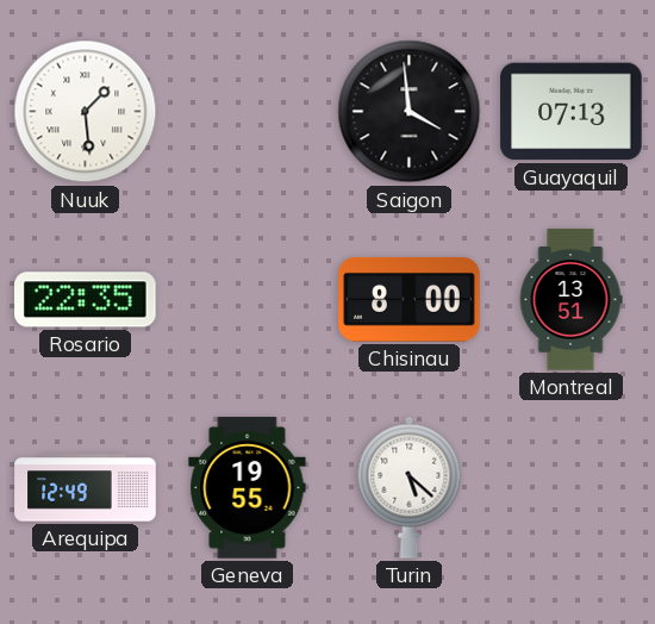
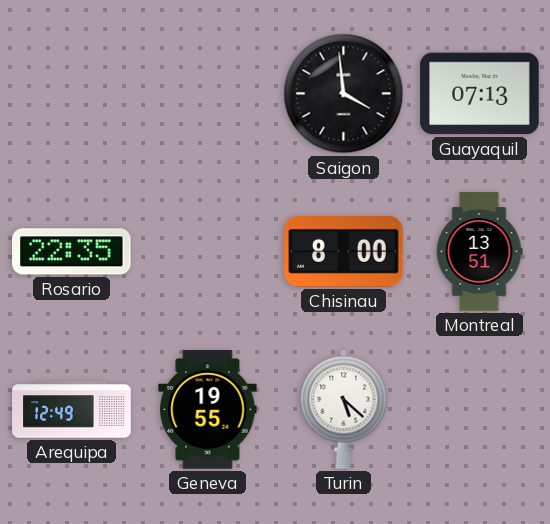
Nuuk: 1:29 -> none
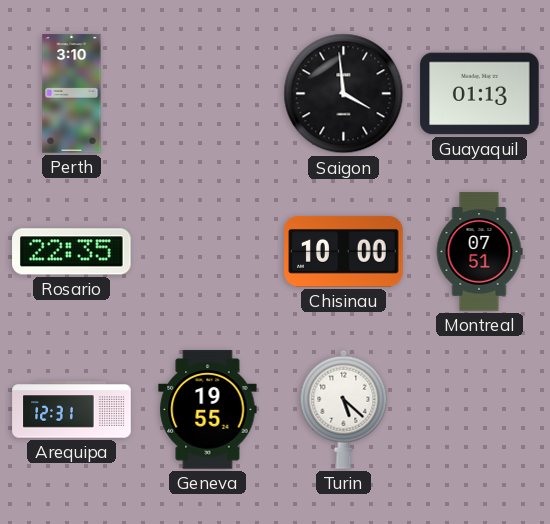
Perth: none -> 3:10
Guayaquil: 07:13 -> 01:13
Chisinau: 8:00 -> 10:00
Montreal: 13:51 -> 07:51
Arequipa: 12:49 -> 12:31
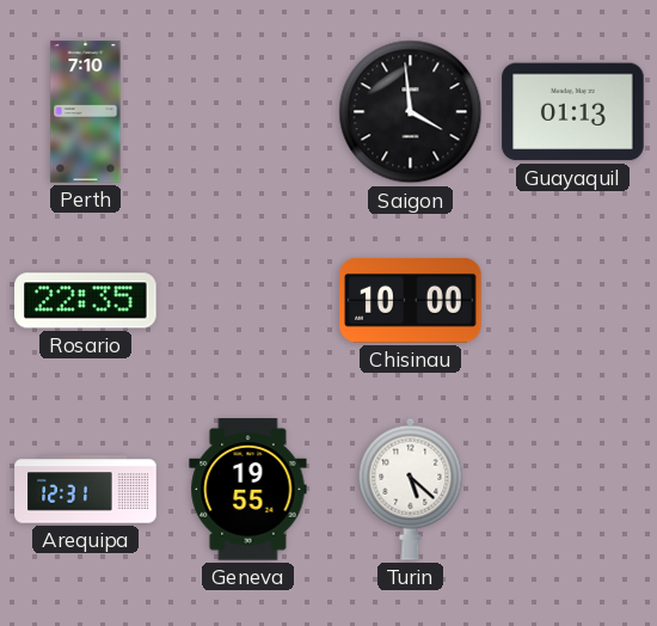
Perth: 3:10 -> 7:10
Montreal: 07:51 -> none
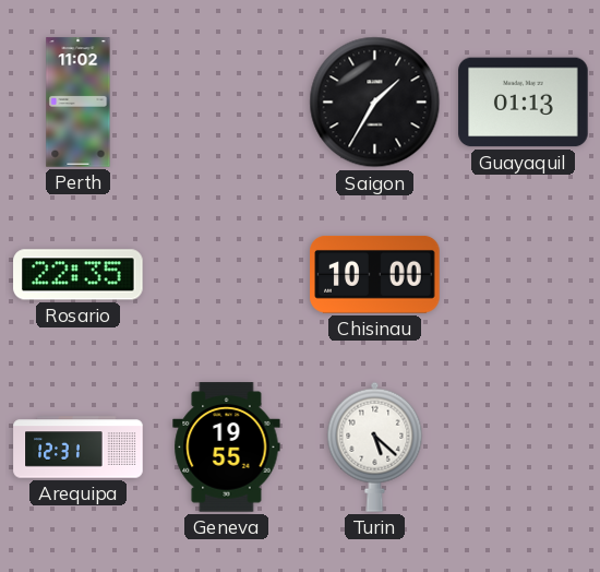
Perth: 7:10 -> 11:02
Saigon: 3:59 -> 1:35
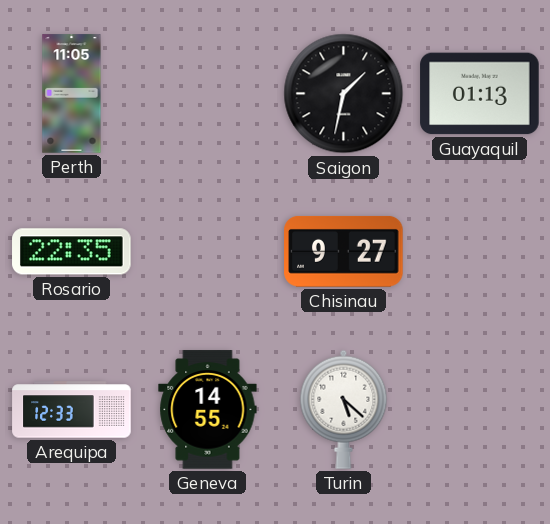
Perth: 11:02 -> 11:05
Saigon: 1:35 -> 1:32
Chisinau: 10:00 -> 9:27
Arequipa: 12:31 -> 12:33
Geneva: 19:55 -> 14:55
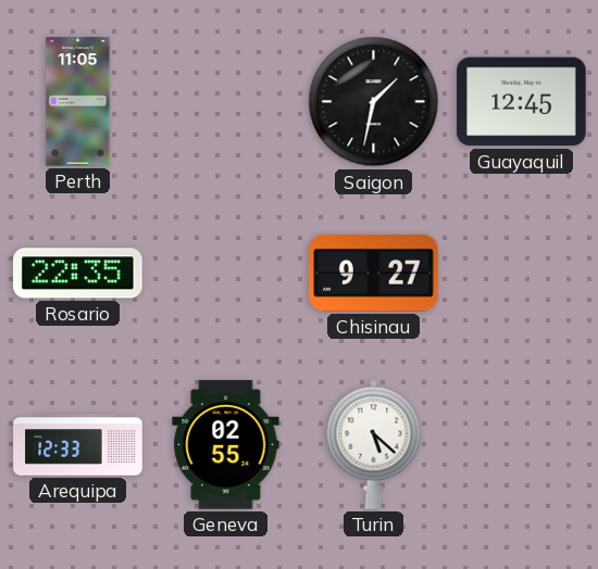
Guayaquil: 01:13 -> 12:45
Geneva: 14:55 -> 02:55
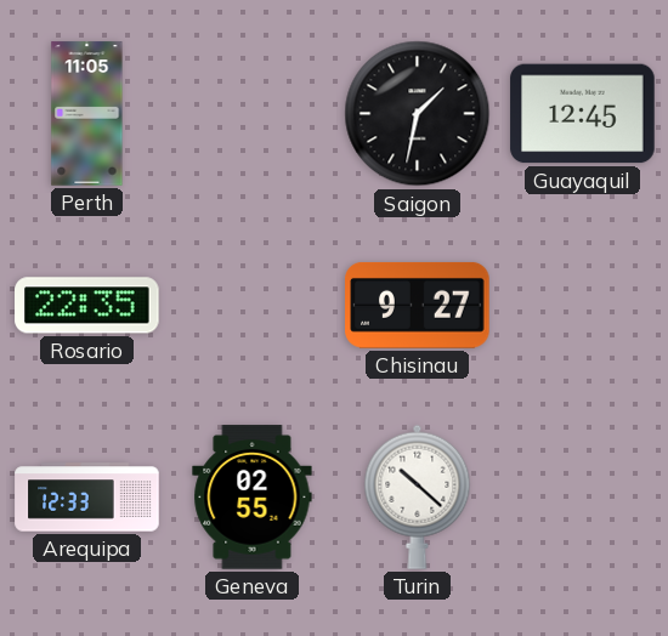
Turin: 5:22 -> 10:22
